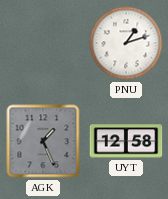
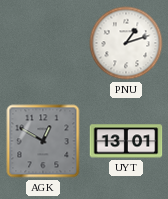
AGK: 1:26 -> 12:50
UYT: 12:58 -> 13:01
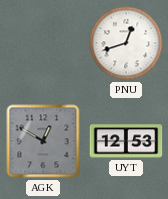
PNU: 1:12 -> 12:42
UYT: 13:01 -> 12:53
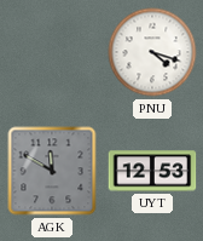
PNU: 12:42 -> 4:18
AGK: 12:50 -> 11:50
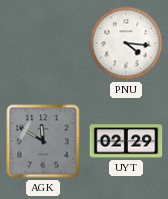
PNU: 4:18 -> 4:16
UYT: 12:53 -> 02:29
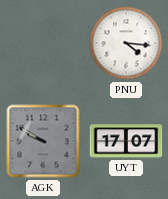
AGK: 11:50 -> 9:50
UYT: 02:29 -> 17:07
